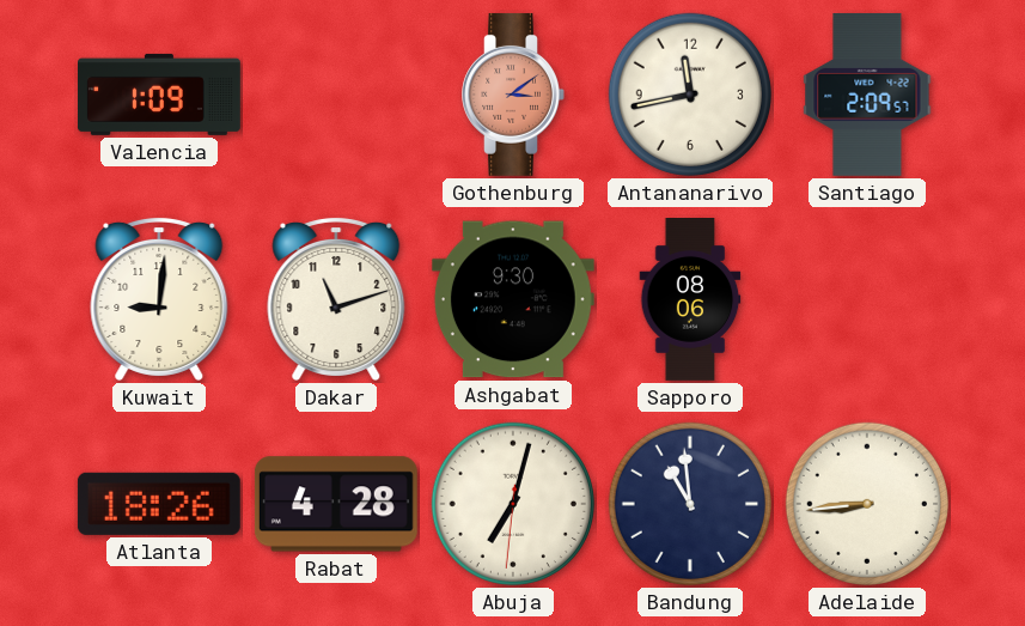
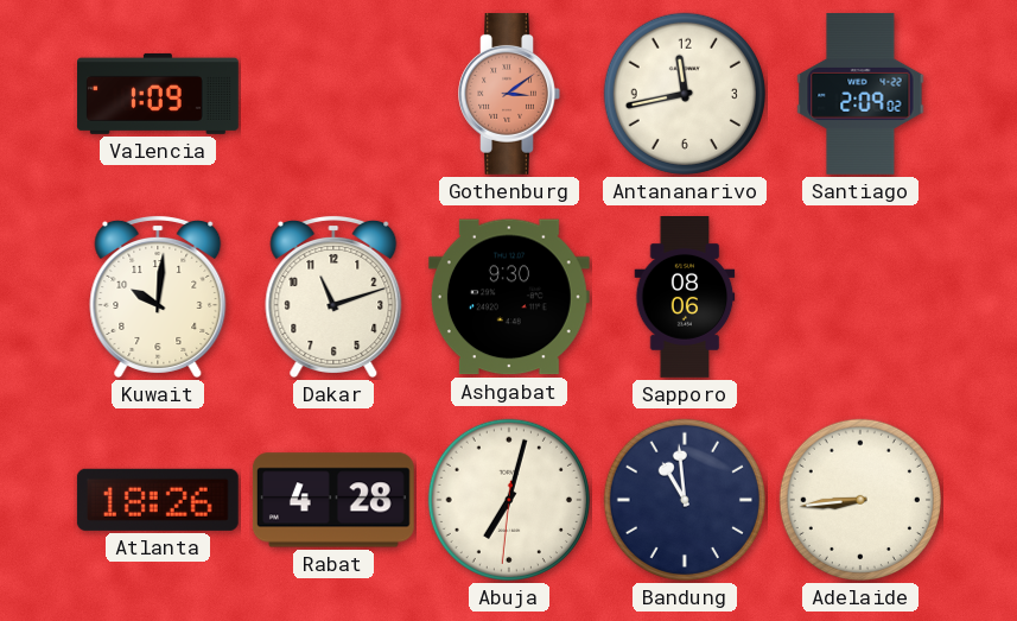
Santiago: 2:09:57 -> 2:09:02
Kuwait: 9:01 -> 10:01
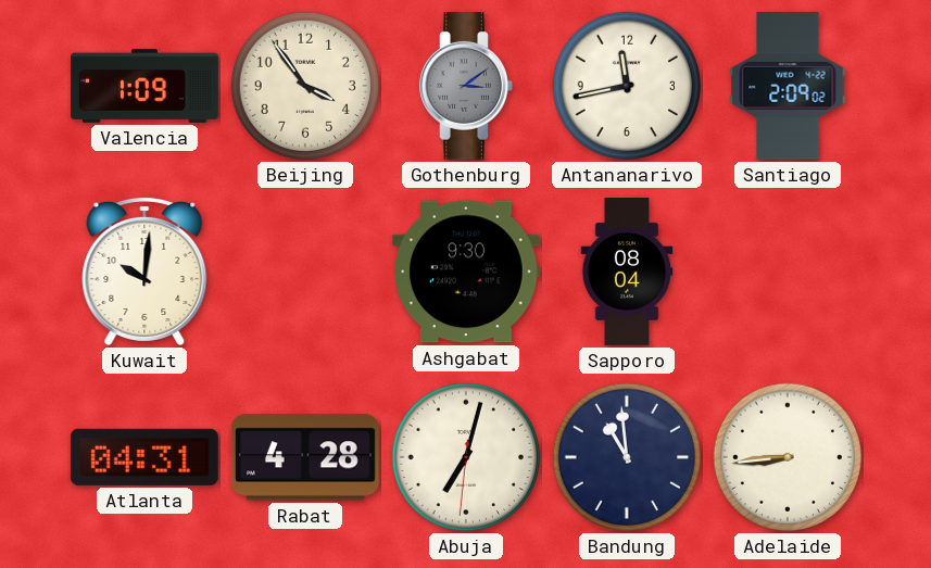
Beijing: none -> 3:54
Gothenburg dial: salmon -> grey
Dakar: 11:12 -> none
Sapporo: 08:06 -> 08:04
Atlanta: 18:26 -> 04:31
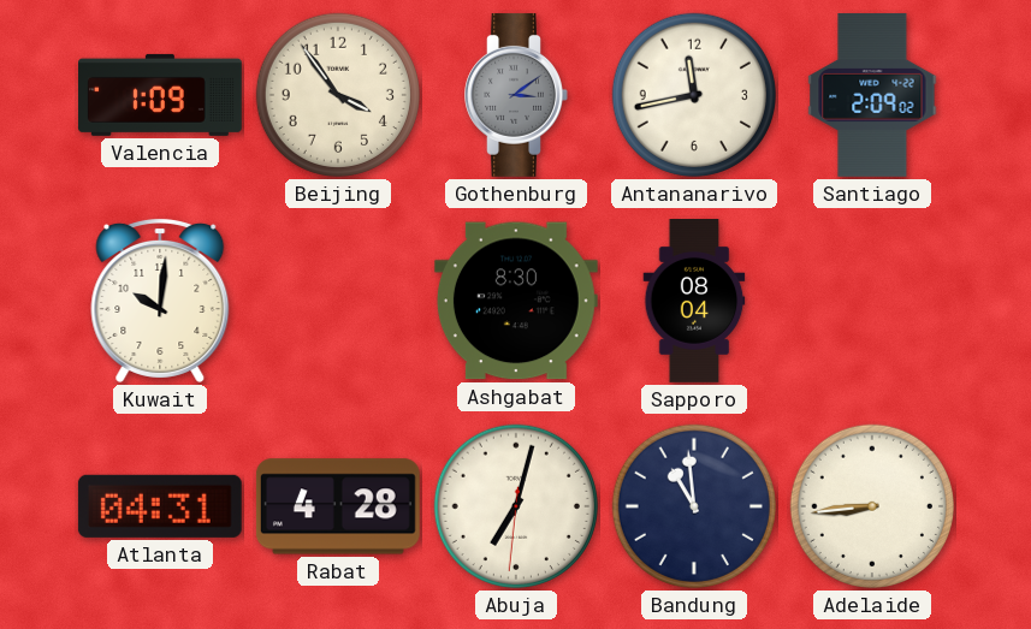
Ashgabat: 9:30 -> 8:30
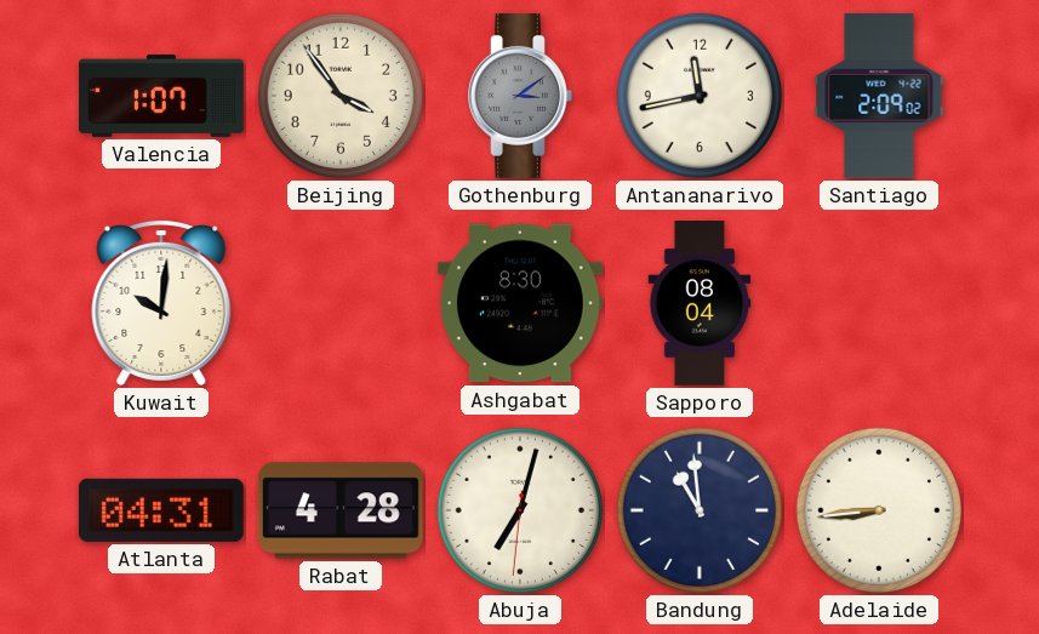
Valencia: 1:09 -> 1:07
